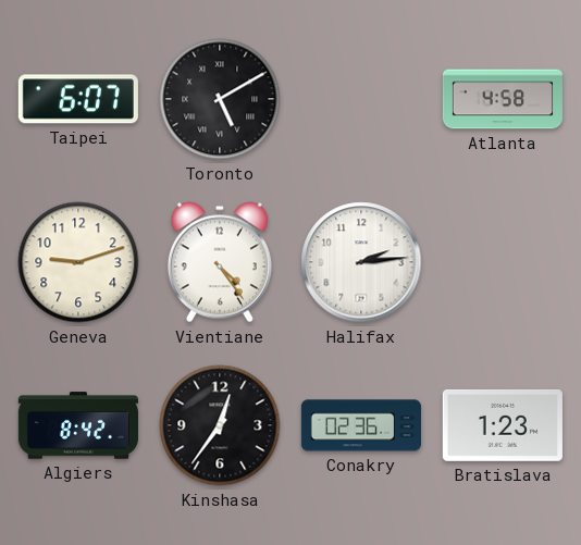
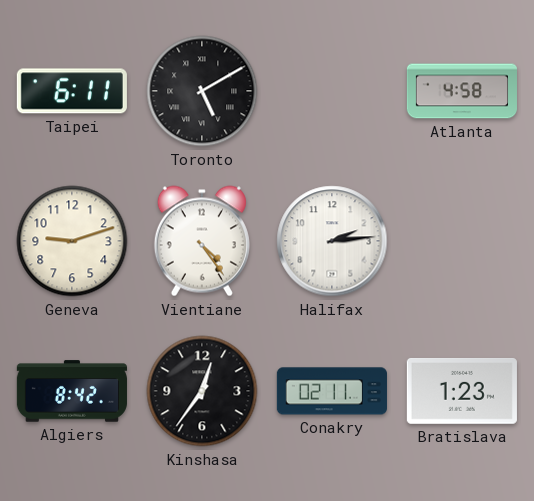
Taipei: 6:07 -> 6:11
Conakry: 02:36 -> 02:11
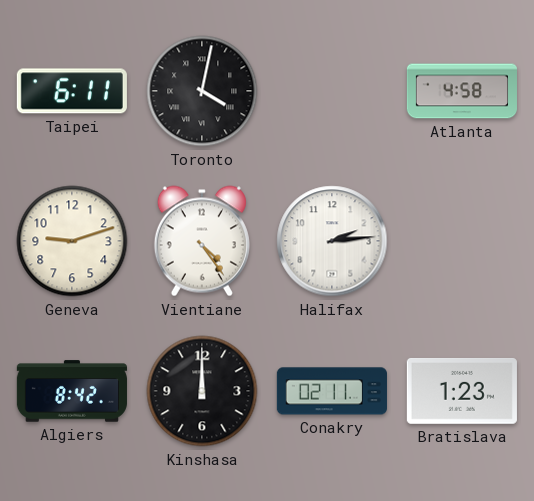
Toronto: 5:10 -> 4:02
Kinshasa: 12:36 -> 12:00
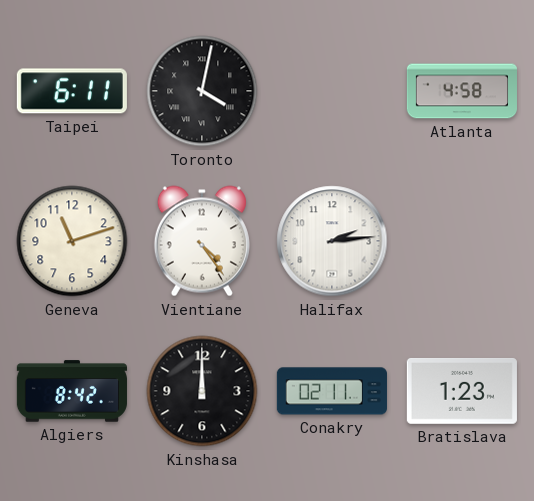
Geneva: 9:12 -> 11:12
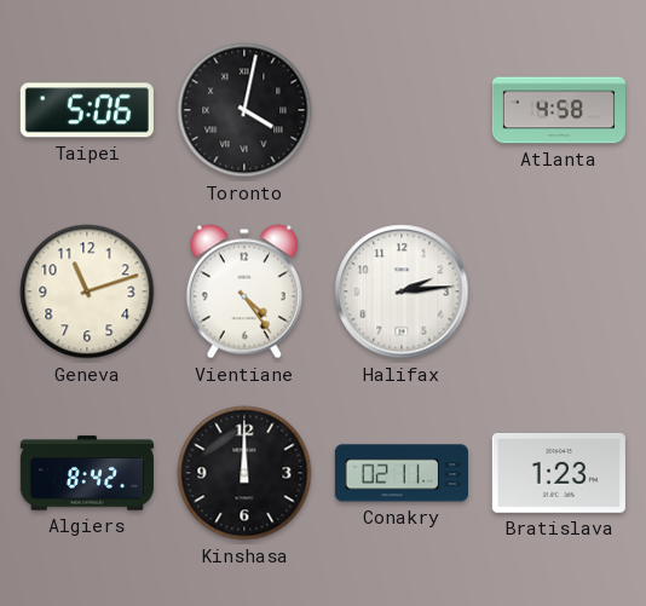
Taipei: 6:11 -> 5:06
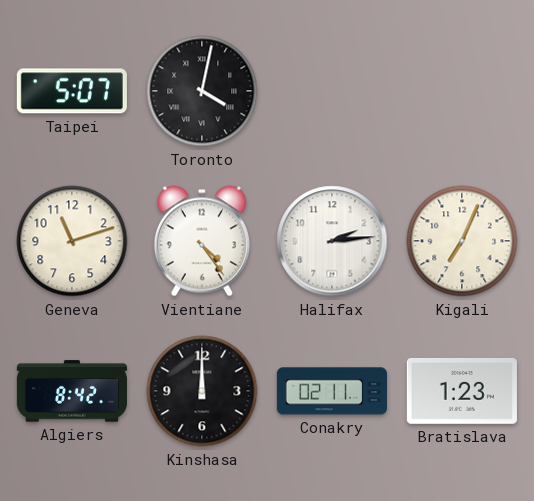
Taipei: 5:06 -> 5:07
Atlanta: 4:58 -> none
Kigali: none -> 7:04
